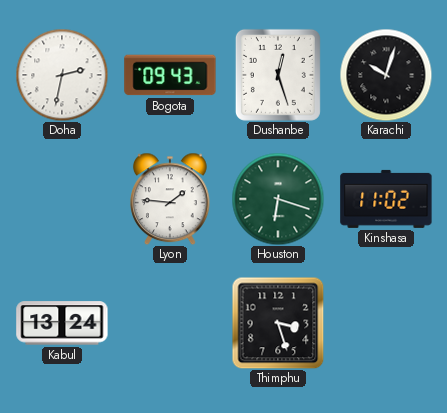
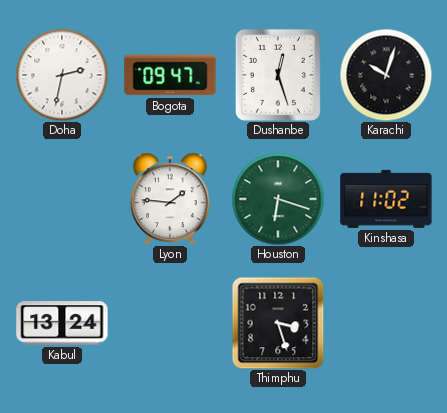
Bogota: 09:43 -> 09:47
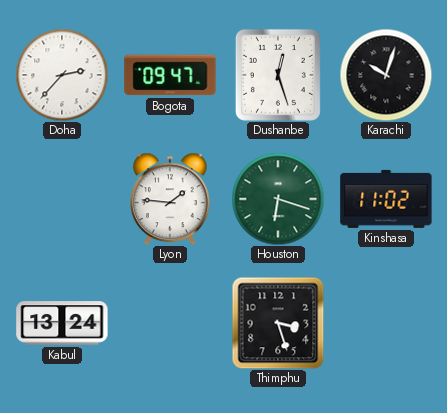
Doha: 2:32 -> 2:37
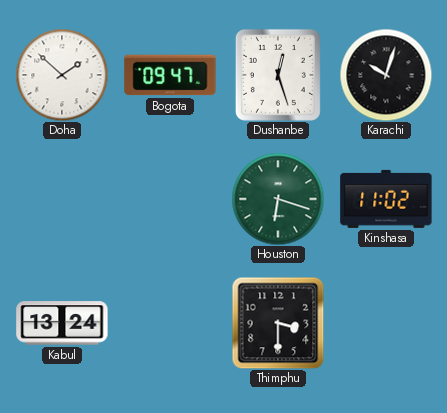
Doha: 2:37 -> 1:52
Lyon: 1:46 -> none
Thimphu: 3:27 -> 3:30
